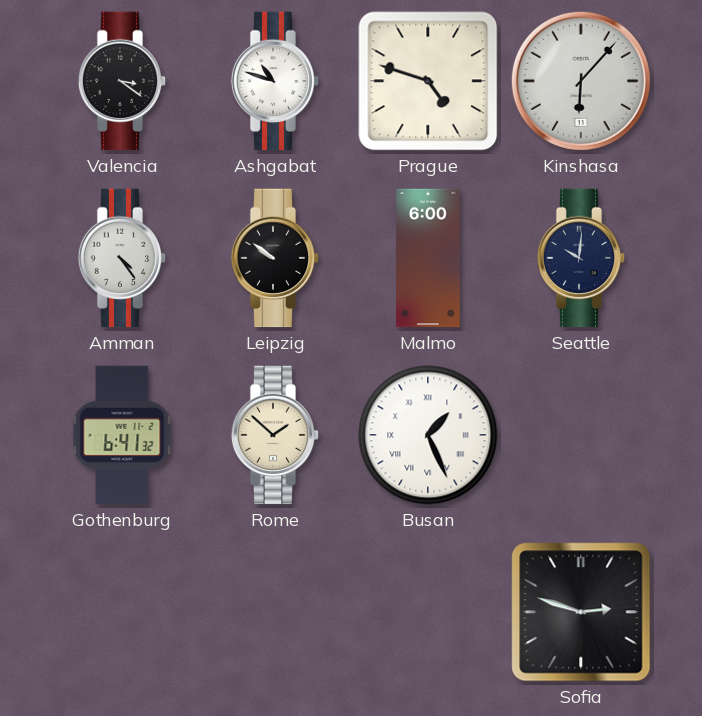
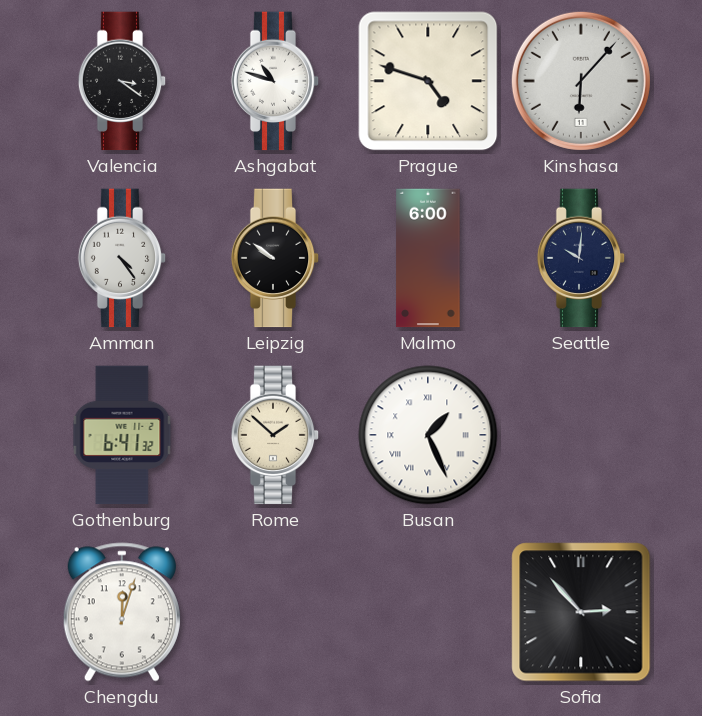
Chengdu: none -> 12:03
Sofia: 2:48 -> 2:53
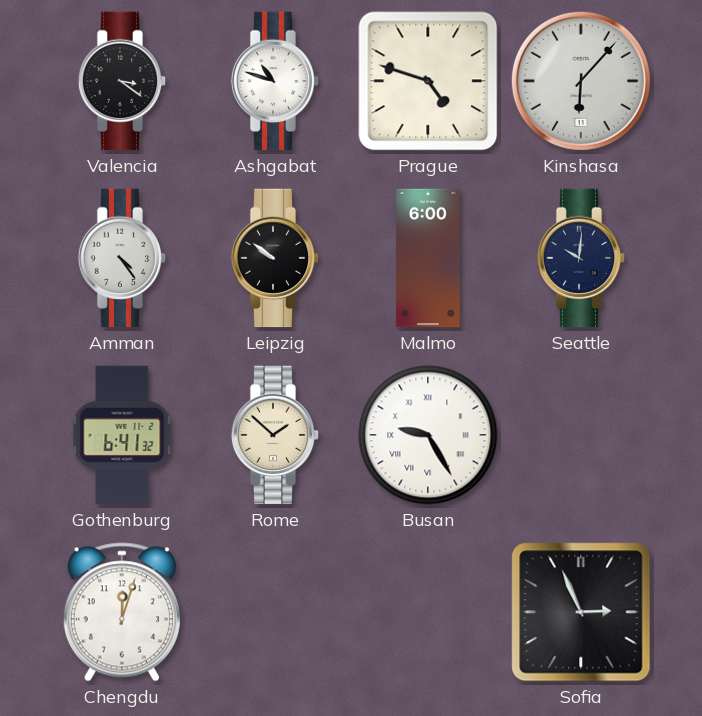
Busan: 1:26 -> 9:25
Sofia: 2:53 -> 2:56
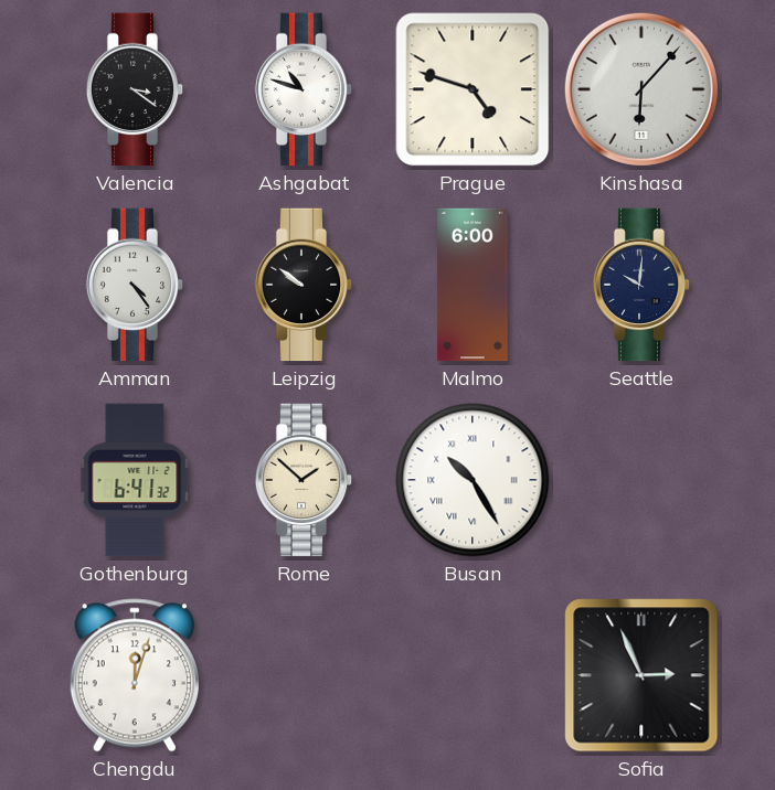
Busan: 9:25 -> 10:25
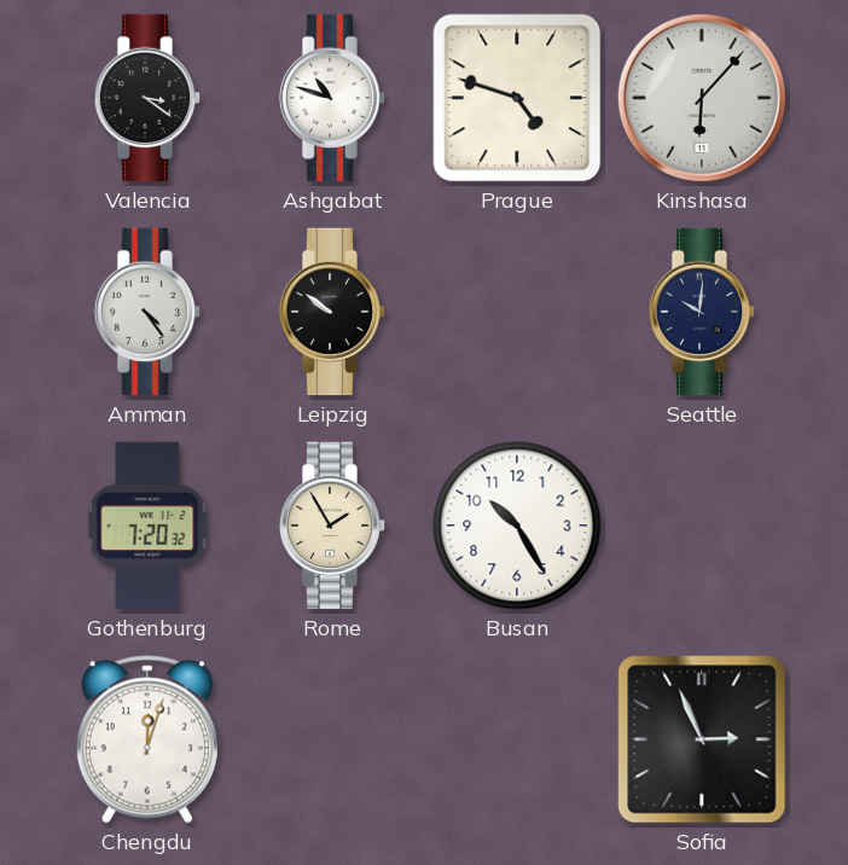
Malmo: 6:00 -> none
Gothenburg: 6:41 -> 7:20
Rome: 1:52 -> 1:55
Busan numerals: Roman -> Arabic
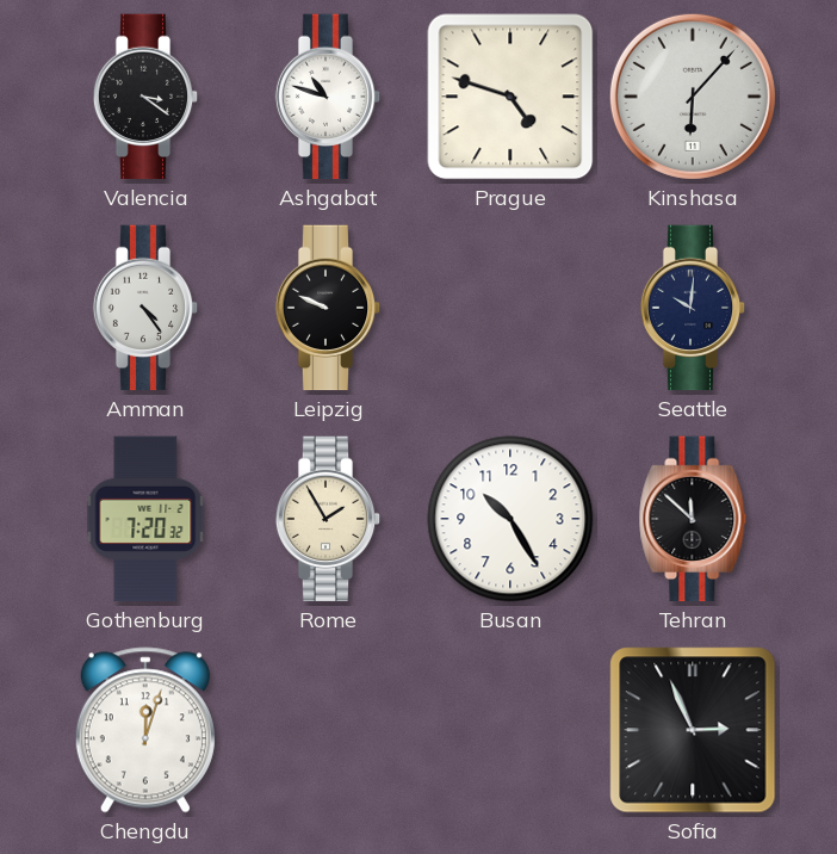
Leipzig: 9:51 -> 9:49
Tehran: none -> 11:52
